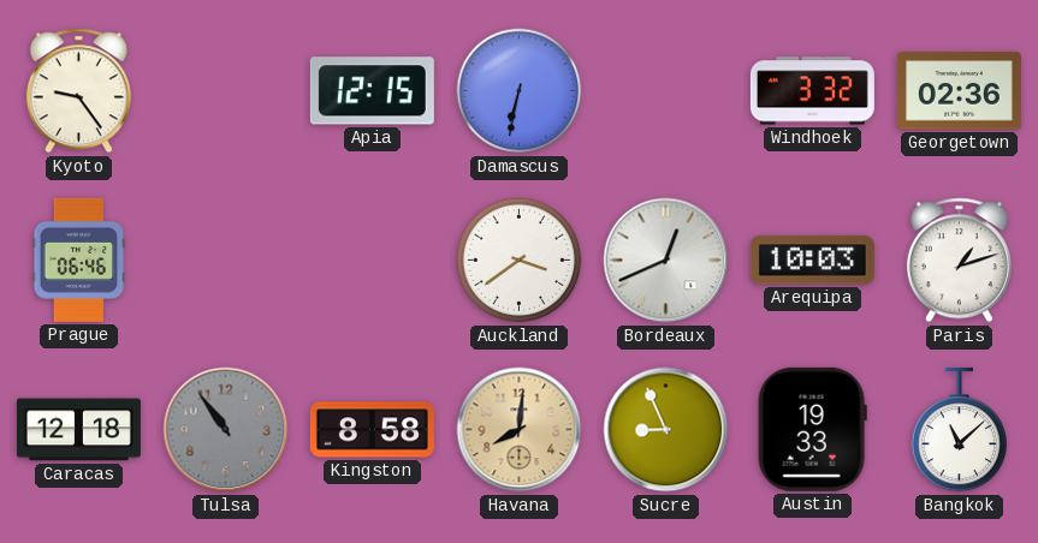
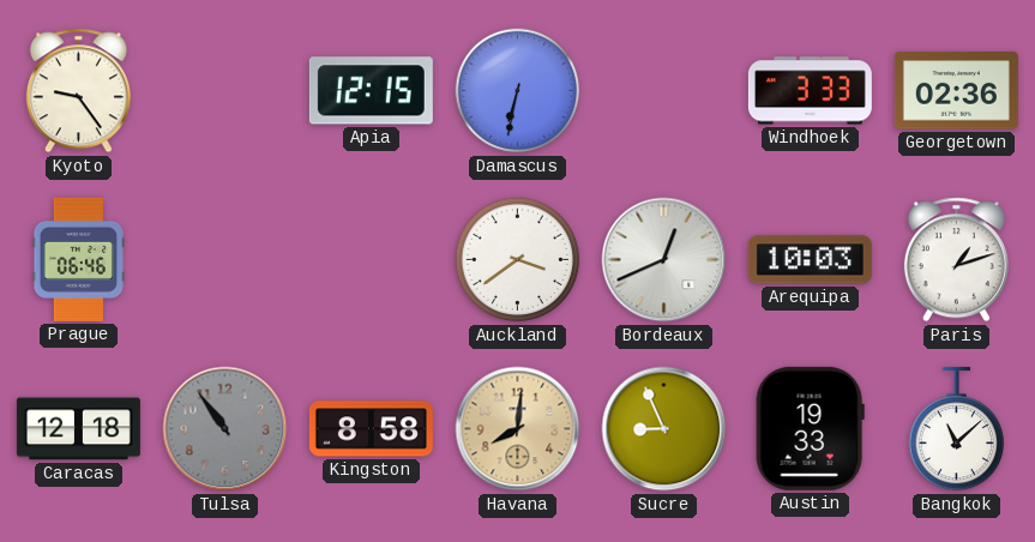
Windhoek: 3:32 -> 3:33
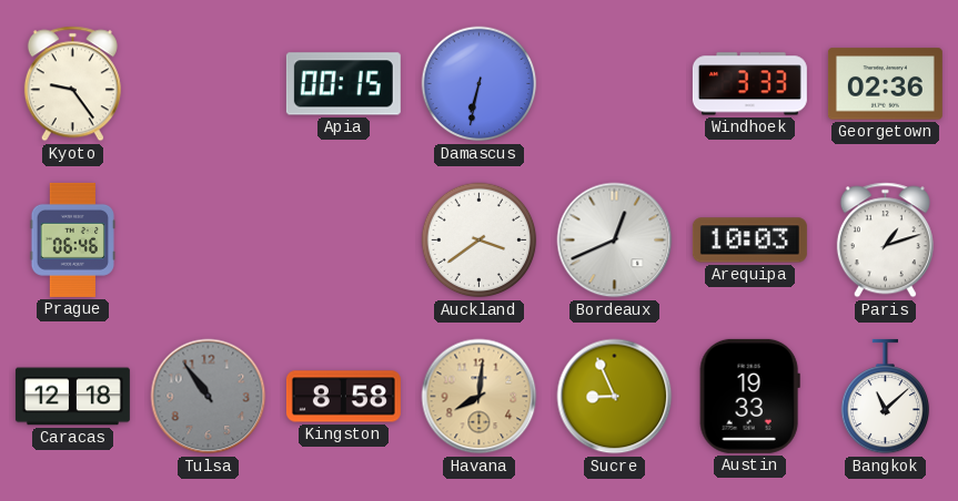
Apia: 12:15 -> 00:15
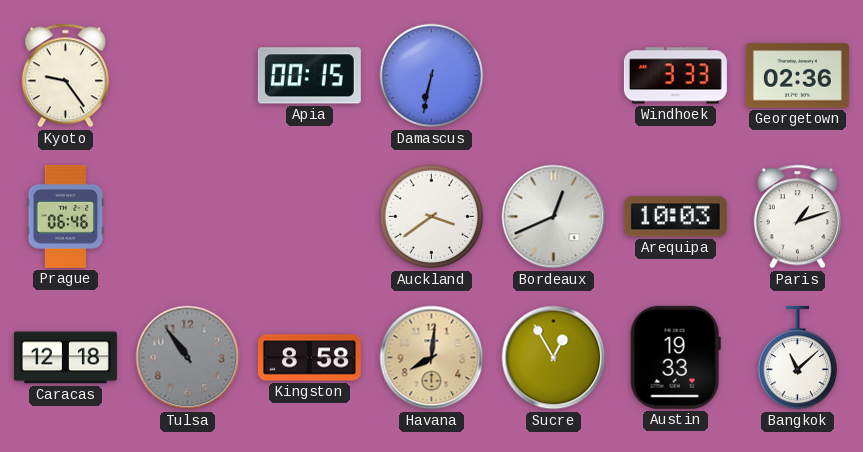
Sucre: 8:56 -> 12:55
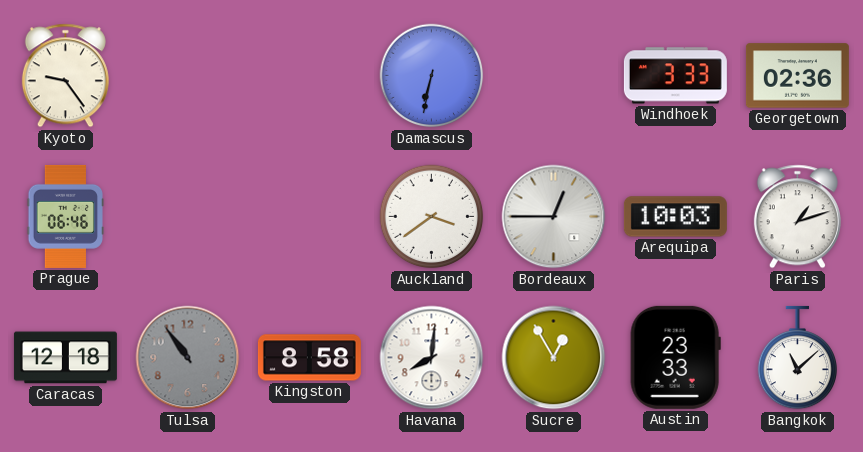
Apia: 00:15 -> none
Bordeaux: 12:41 -> 12:45
Havana dial: champagne -> white
Austin: 19:33 -> 23:33
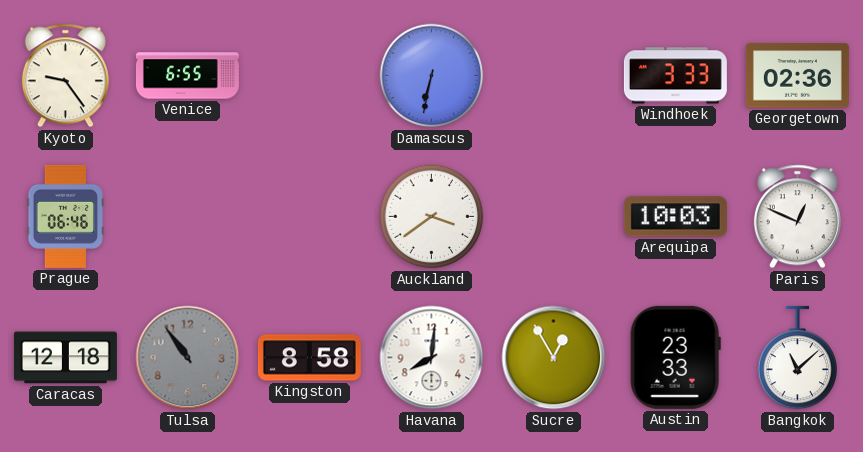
Venice: none -> 6:55
Bordeaux: 12:45 -> none
Paris: 1:12 -> 12:49
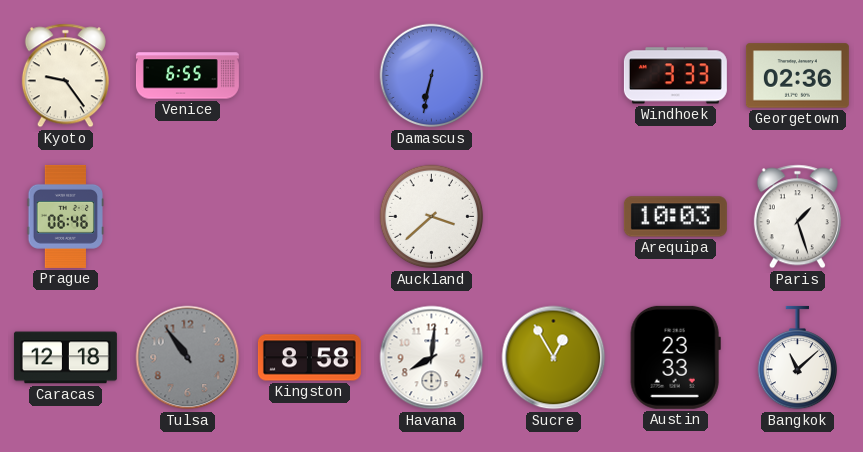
Auckland: 3:39 -> 3:38
Paris: 12:49 -> 1:27
